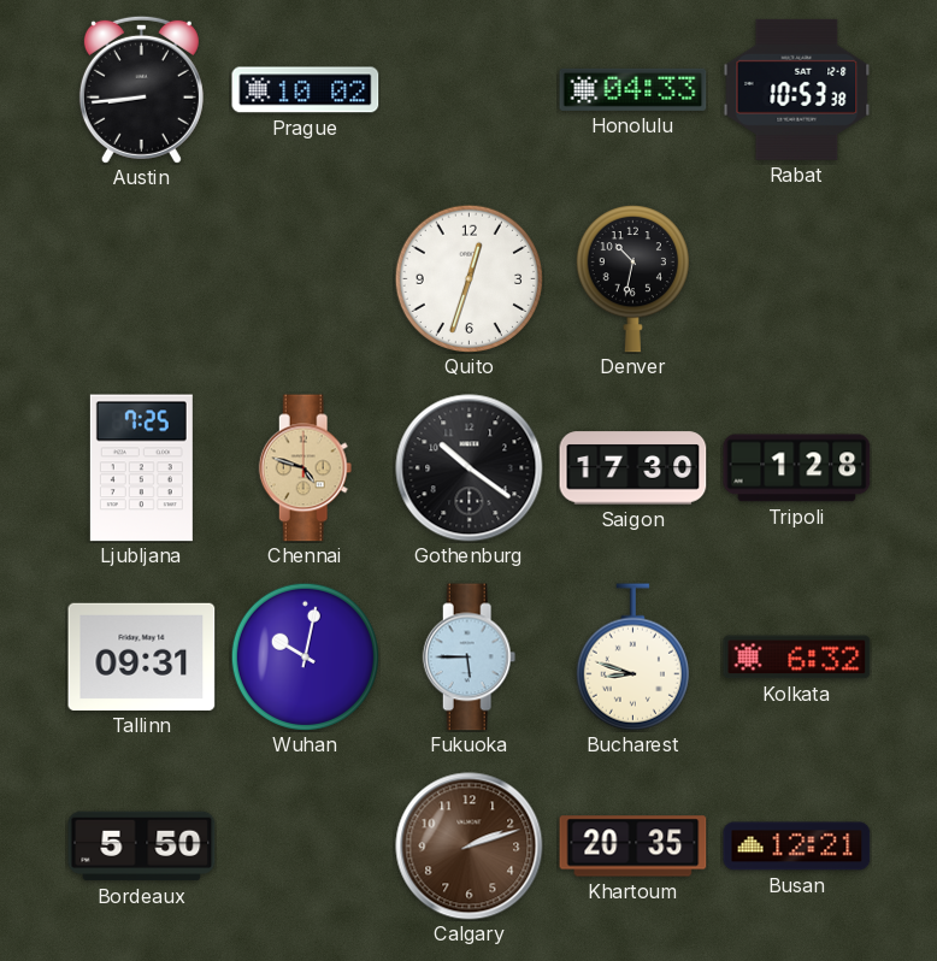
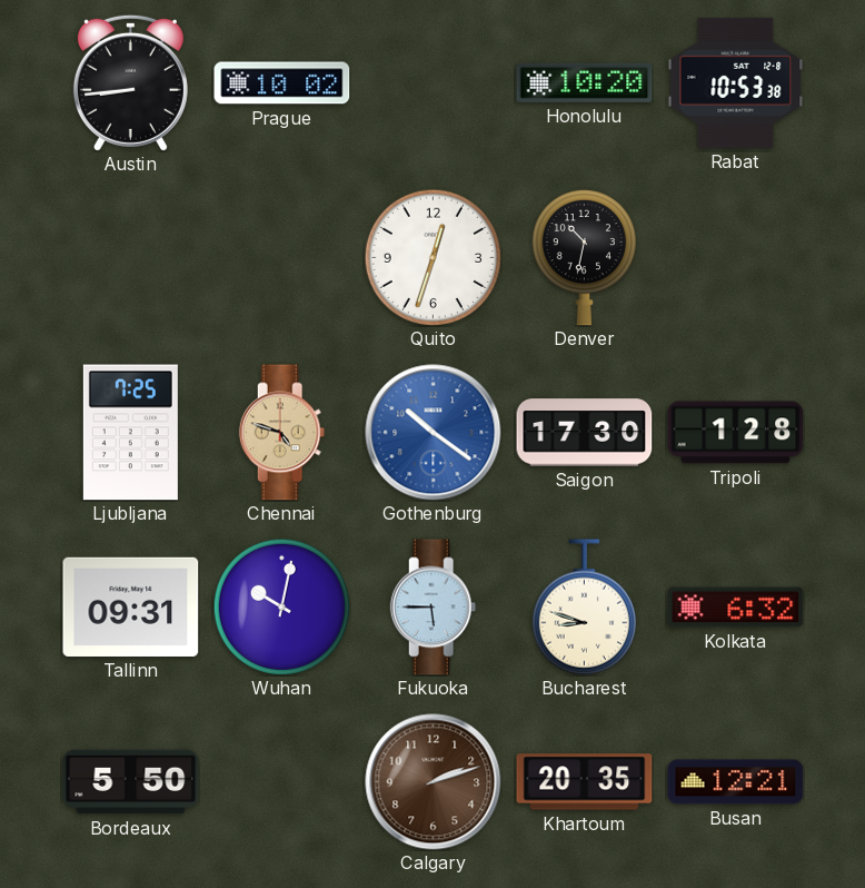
Honolulu: 04:33 -> 10:20
Gothenburg dial: black -> blue
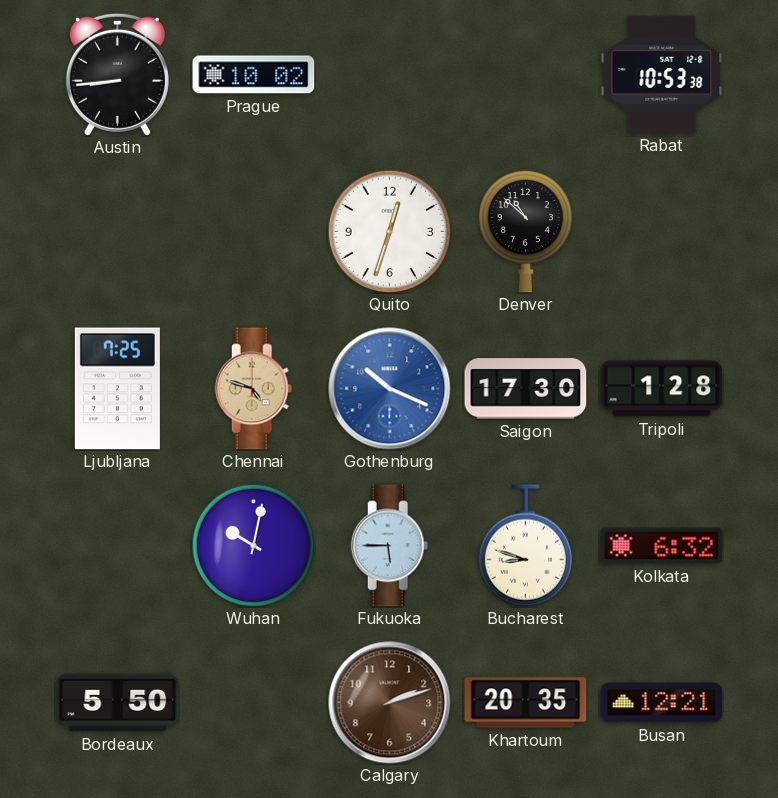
Honolulu: 10:20 -> none
Denver: 10:32 -> 10:52
Gothenburg: 10:21 -> 10:19
Tallinn: 09:31 -> none
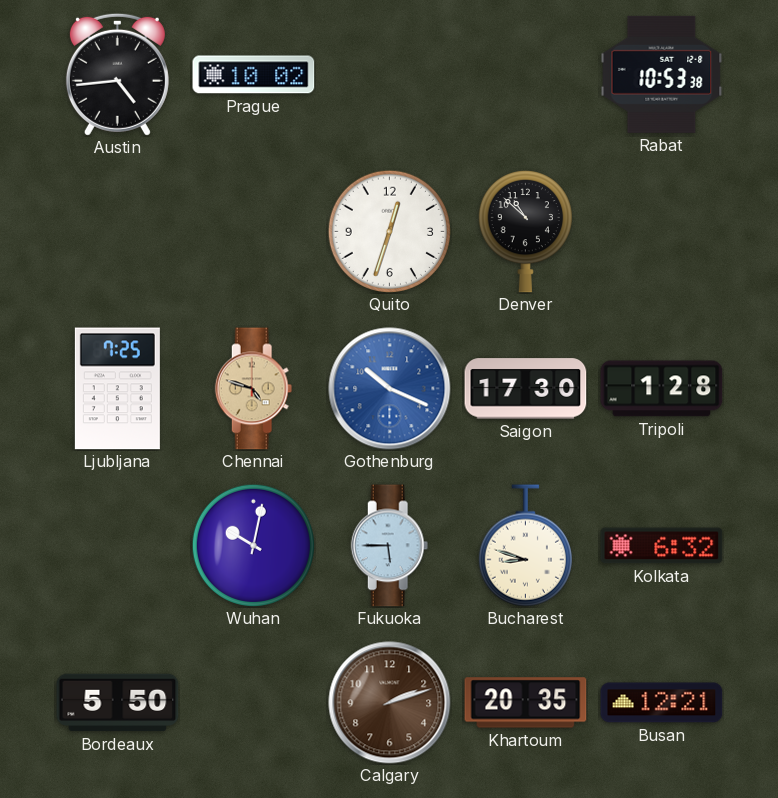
Austin: 8:44 -> 4:44
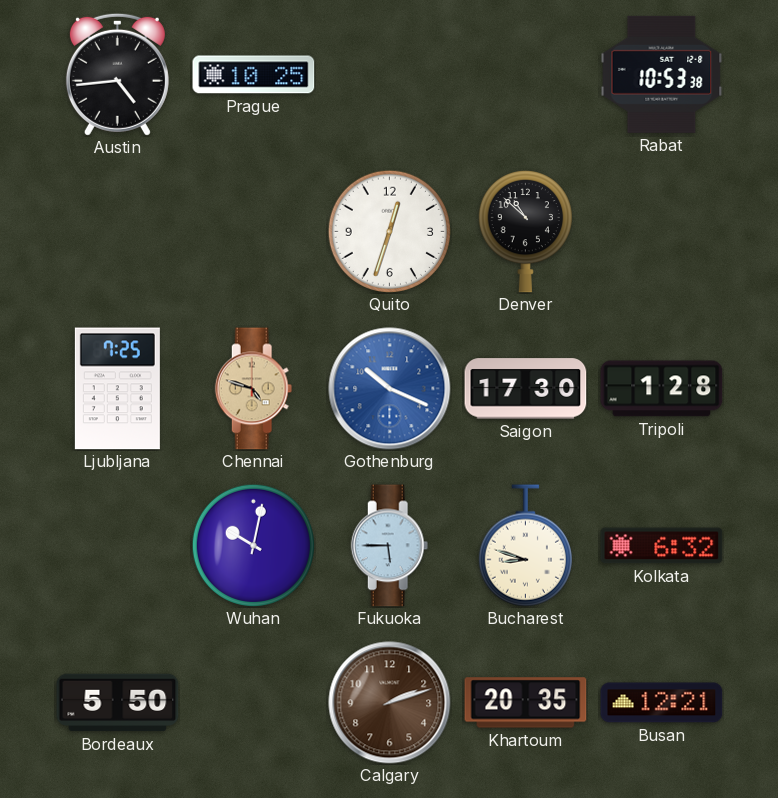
Prague: 10:02 -> 10:25
